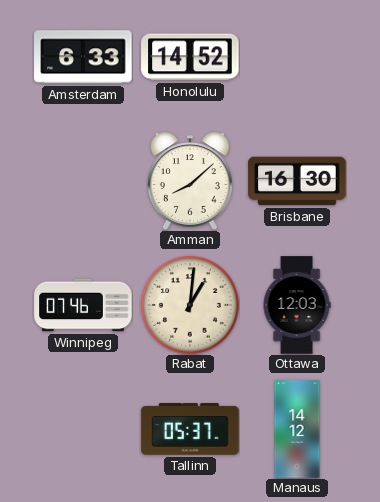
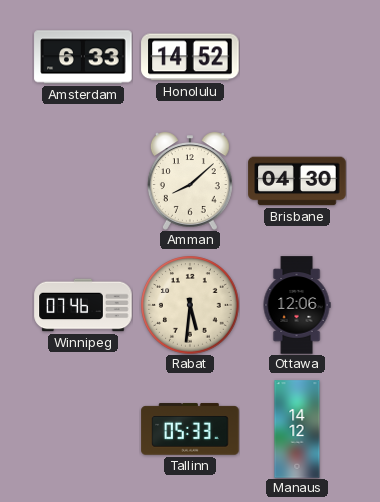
Brisbane: 16:30 -> 04:30
Rabat: 1:01 -> 5:31
Ottawa: 12:03 -> 12:06
Tallinn: 05:37 -> 05:33
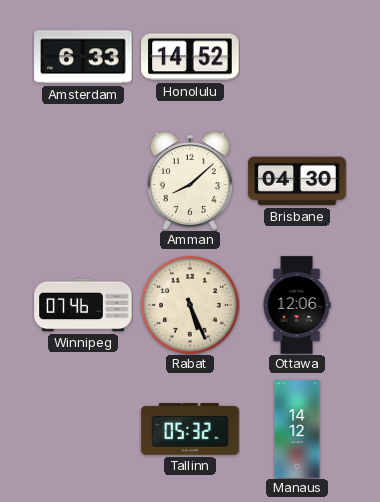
Rabat: 5:31 -> 5:26
Tallinn: 05:33 -> 05:32
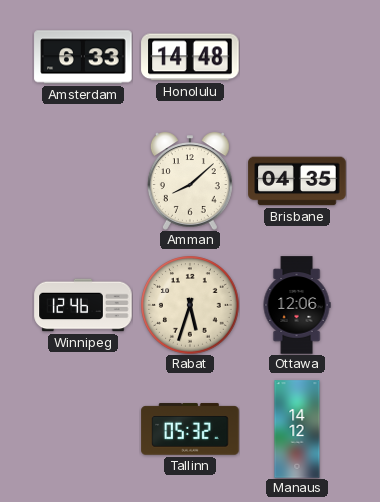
Honolulu: 14:52 -> 14:48
Brisbane: 04:30 -> 04:35
Winnipeg: 07:46 -> 12:46
Rabat: 5:26 -> 5:33
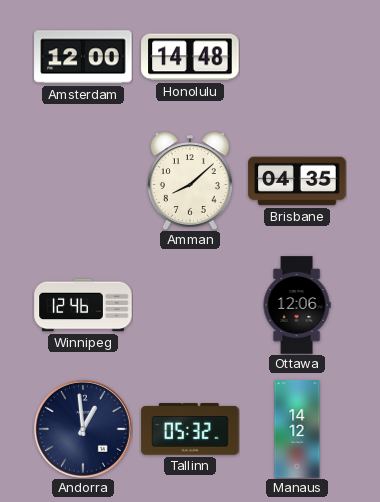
Amsterdam: 6:33 -> 12:00
Rabat: 5:33 -> none
Andorra: none -> 12:59
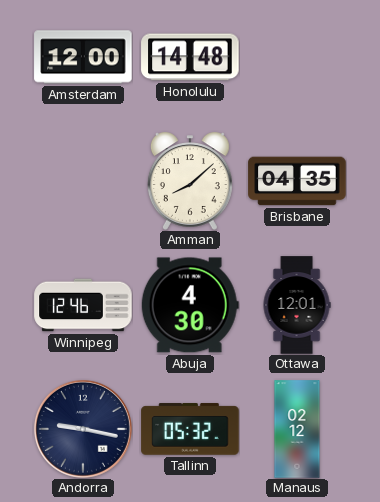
Abuja: none -> 4:30
Ottawa: 12:06 -> 12:01
Andorra: 12:59 -> 9:17
Manaus: 14:12 -> 02:12
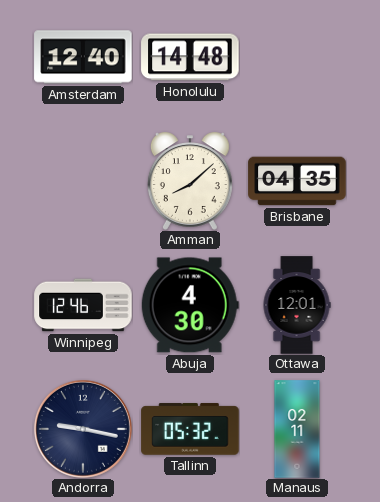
Amsterdam: 12:00 -> 12:40
Manaus: 02:12 -> 02:11
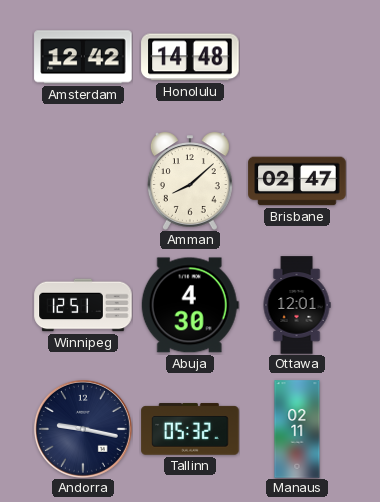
Amsterdam: 12:40 -> 12:42
Brisbane: 04:35 -> 02:47
Winnipeg: 12:46 -> 12:51
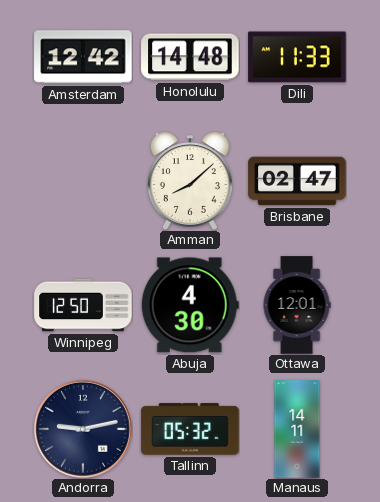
Dili: none -> 11:33
Winnipeg: 12:51 -> 12:50
Andorra: 9:17 -> 9:13
Manaus: 02:11 -> 14:11
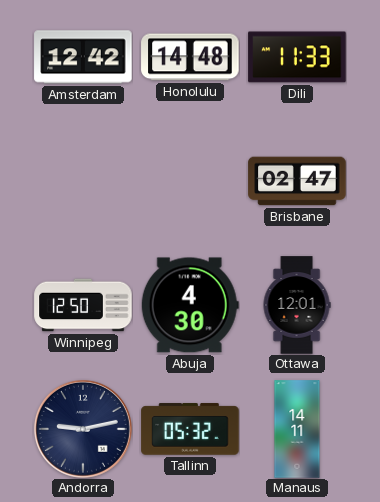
Amman: 8:08 -> none
